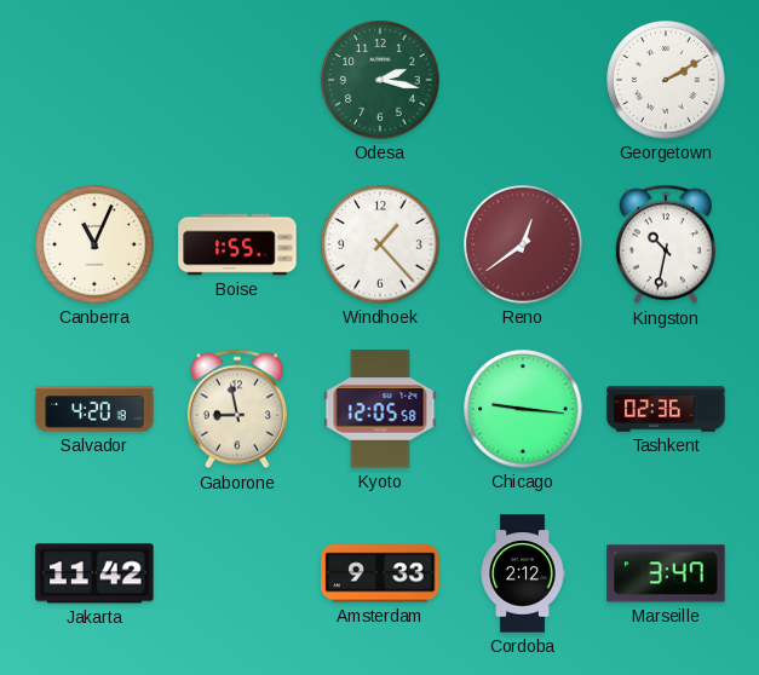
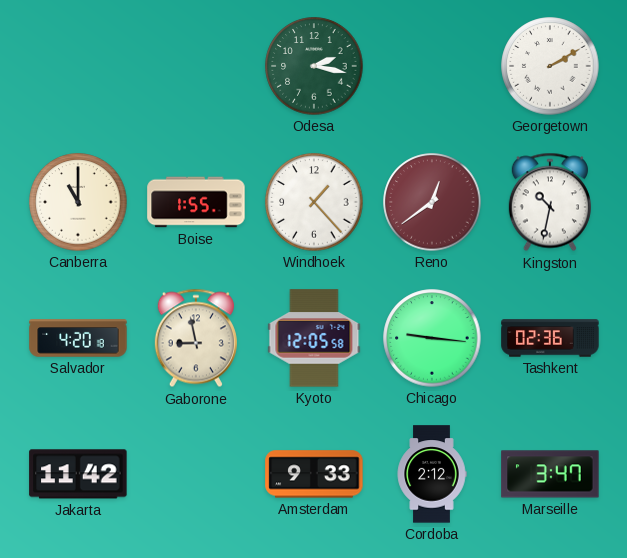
Canberra: 11:04 -> 11:00
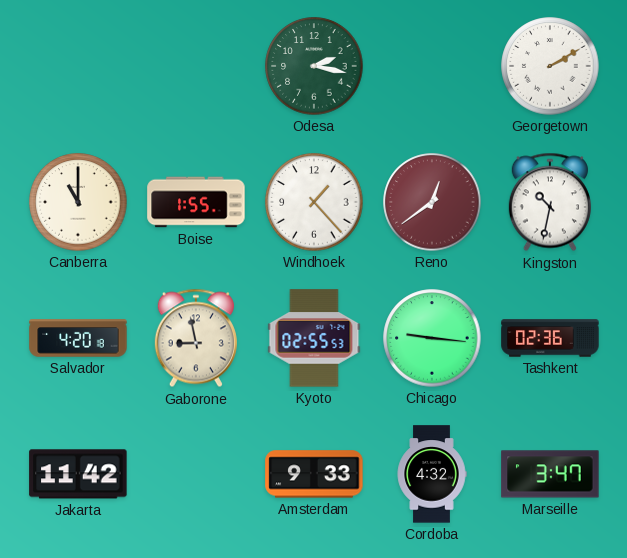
Kyoto: 12:05 -> 02:55
Cordoba: 2:12 -> 4:32
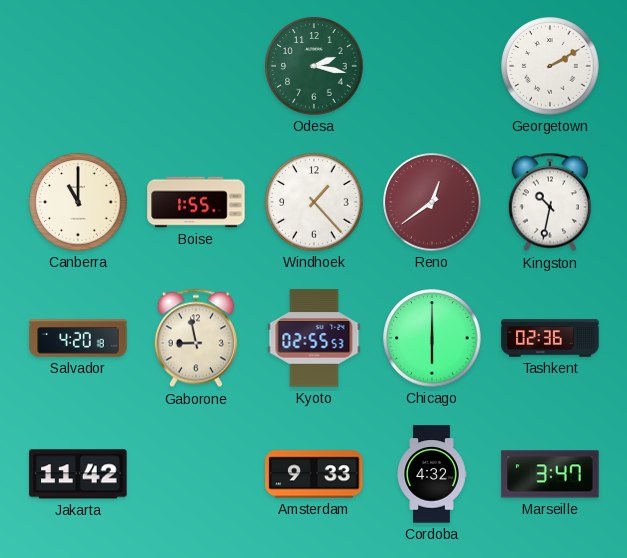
Chicago: 9:16 -> 6:00
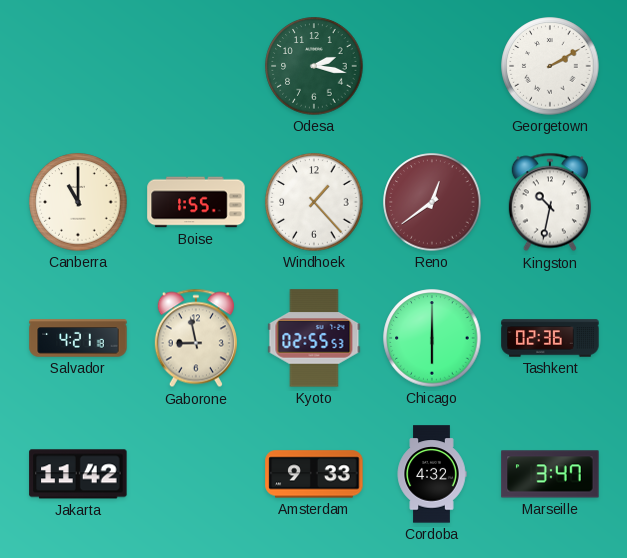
Salvador: 4:20 -> 4:21
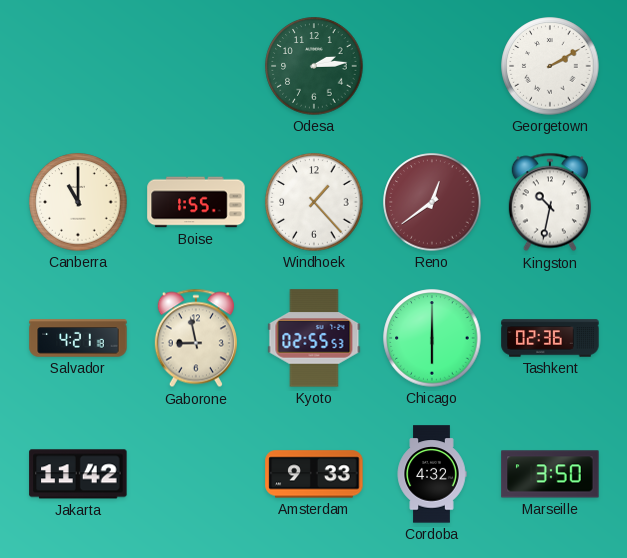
Odesa: 2:17 -> 2:14
Marseille: 3:47 -> 3:50
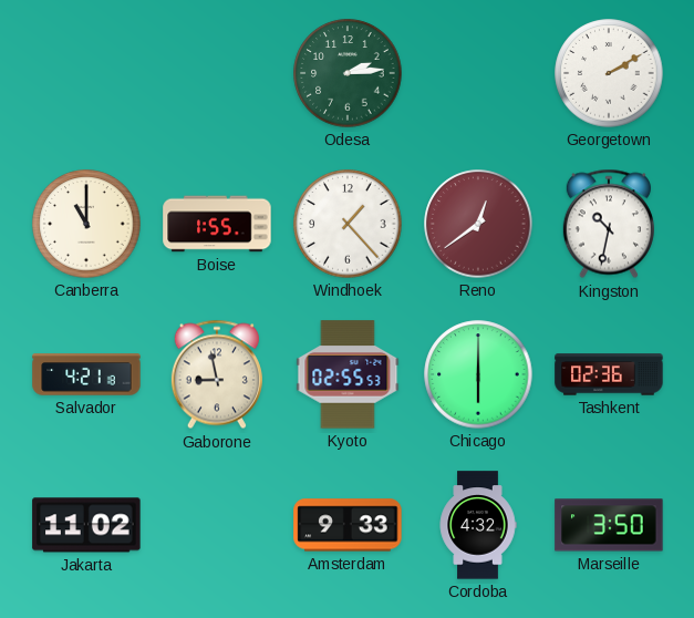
Jakarta: 11:42 -> 11:02
